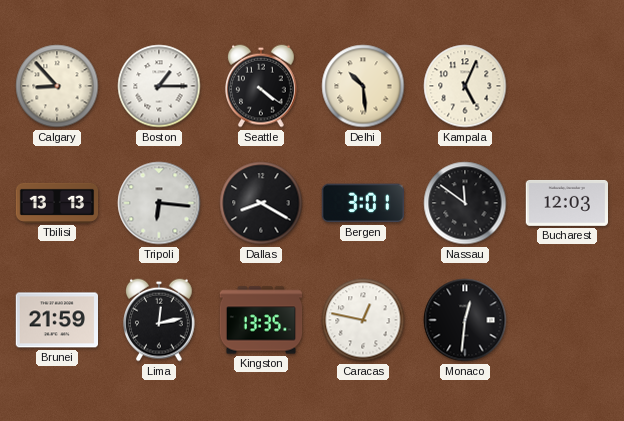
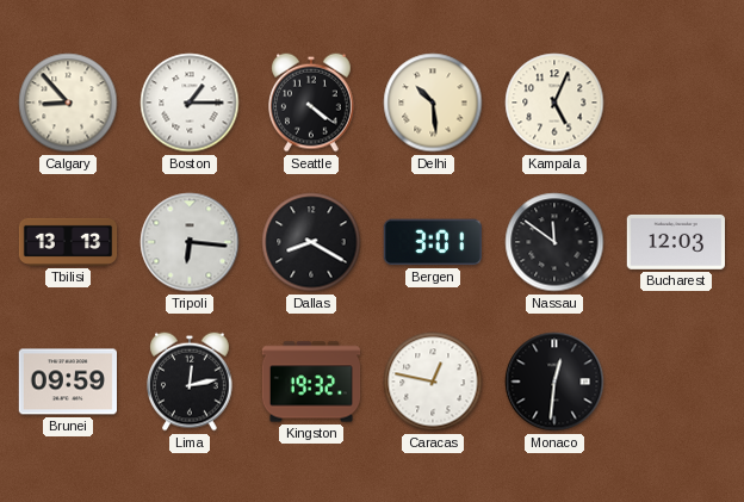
Brunei: 21:59 -> 09:59
Kingston: 13:35 -> 19:32
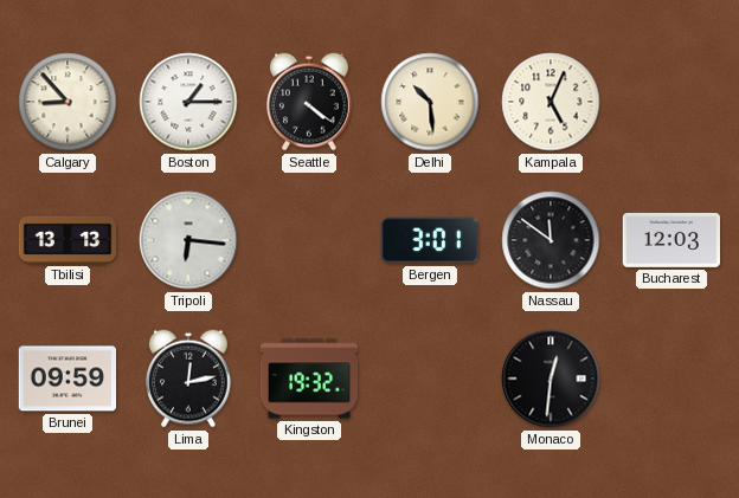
Dallas: 8:20 -> none
Caracas: 12:47 -> none
